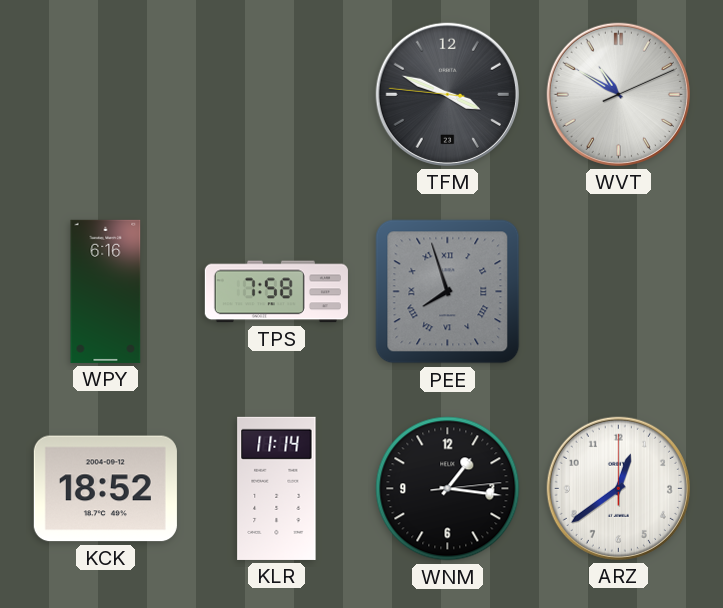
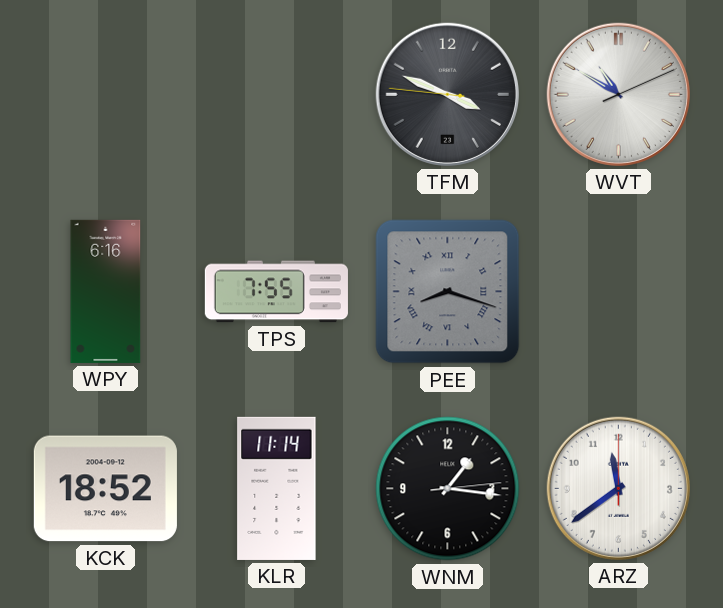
TPS: 7:58 -> 7:55
PEE: 7:57 -> 8:18
ARZ: 12:39 -> 11:39
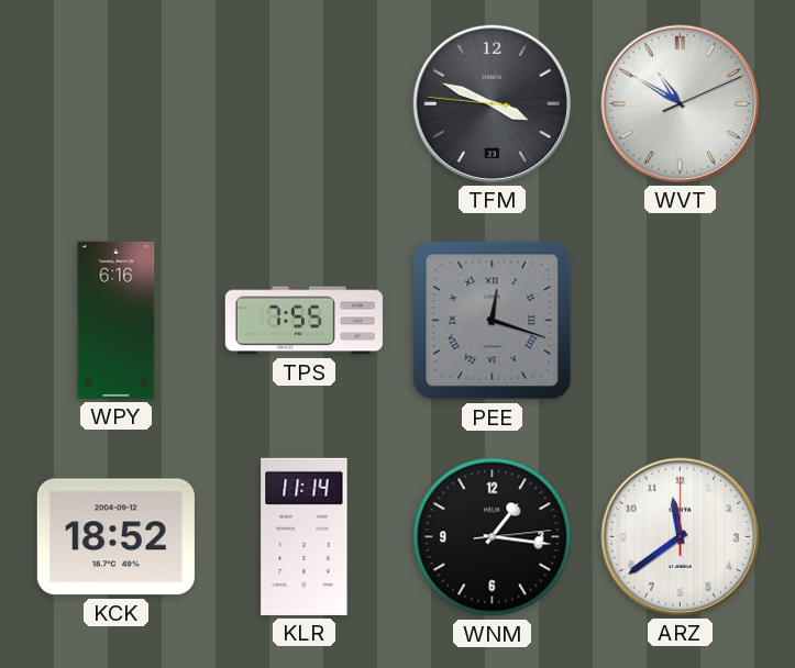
PEE: 8:18 -> 12:18
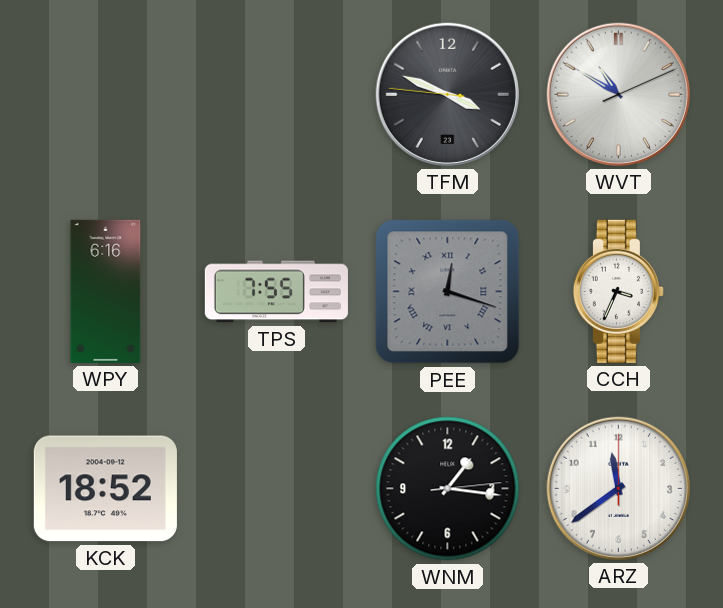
CCH: none -> 3:34
KLR: 11:14 -> none
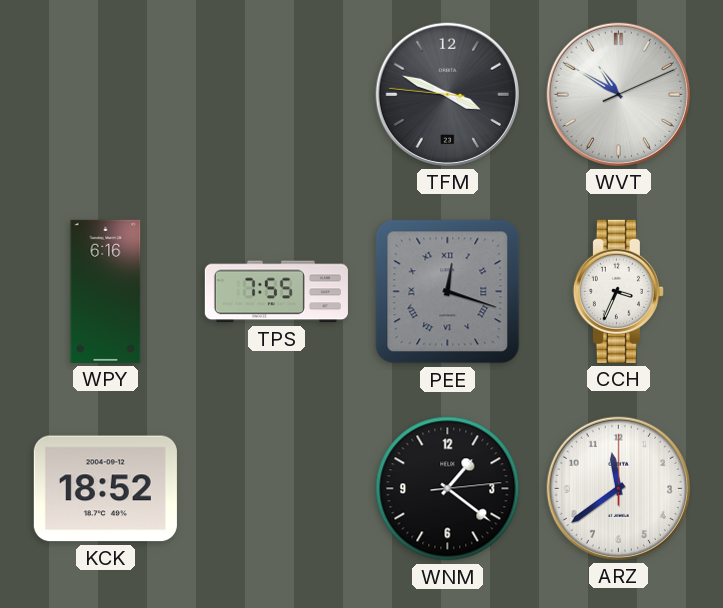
WNM: 1:16 -> 1:21
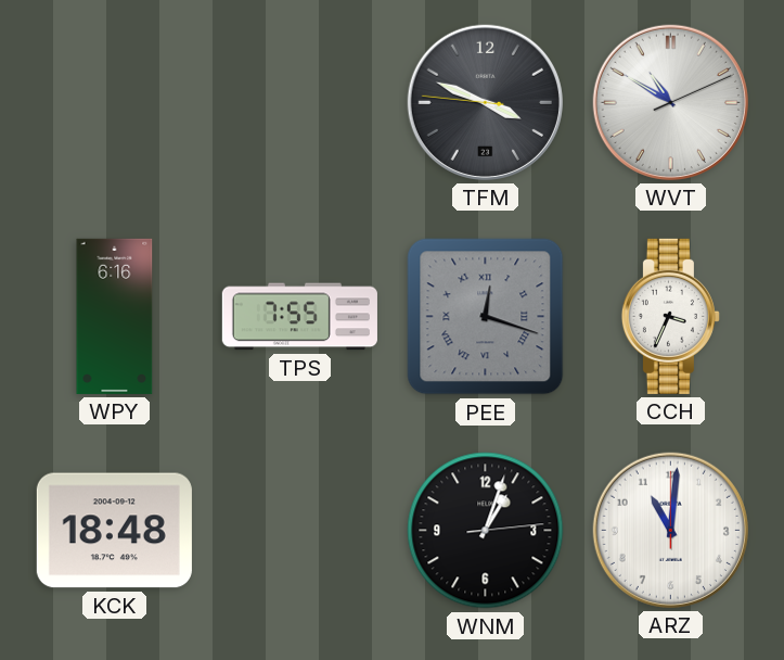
KCK: 18:52 -> 18:48
WNM: 1:21 -> 1:03
ARZ: 11:39 -> 11:01
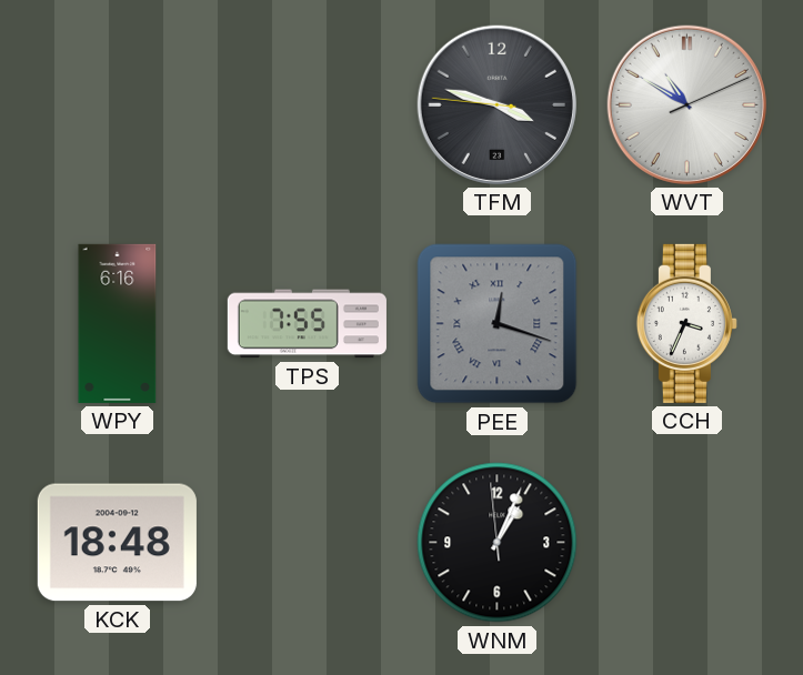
TFM: 3:48 -> 3:47
WNM: 1:03:14 -> 1:03:59
ARZ: 11:01 -> none
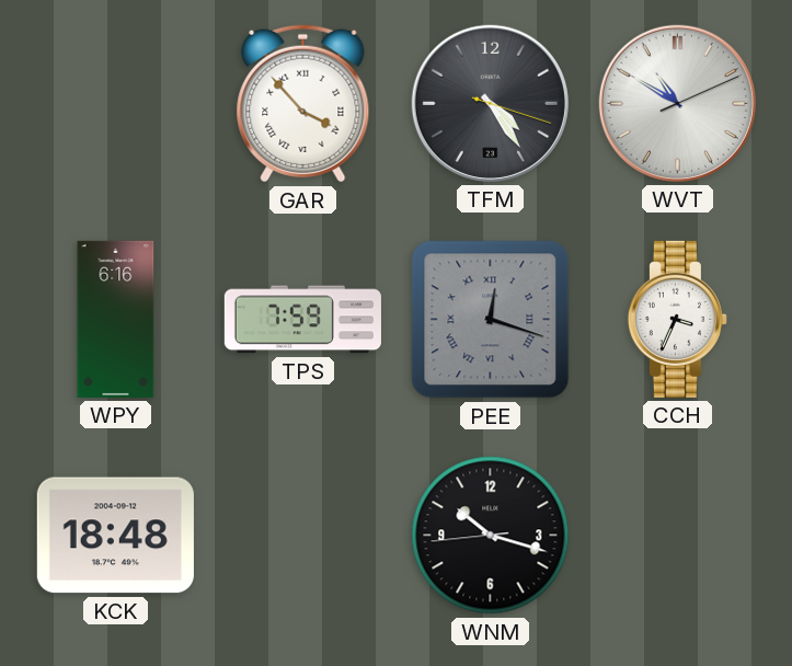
GAR: none -> 3:53
TFM: 3:47 -> 4:24
TPS: 7:55 -> 7:59
WNM: 1:03 -> 10:17
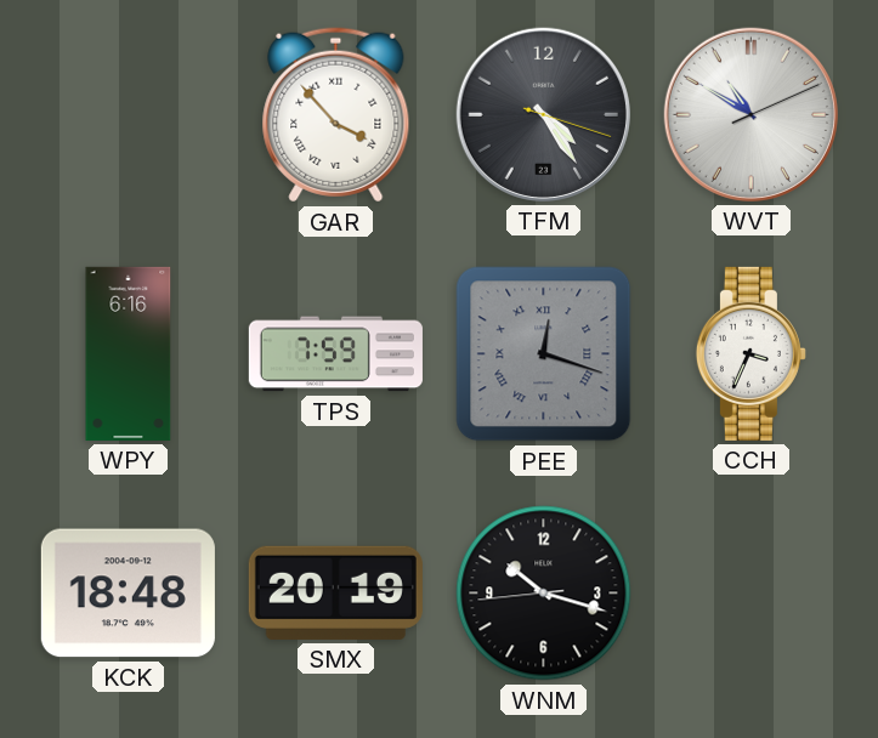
SMX: none -> 20:19
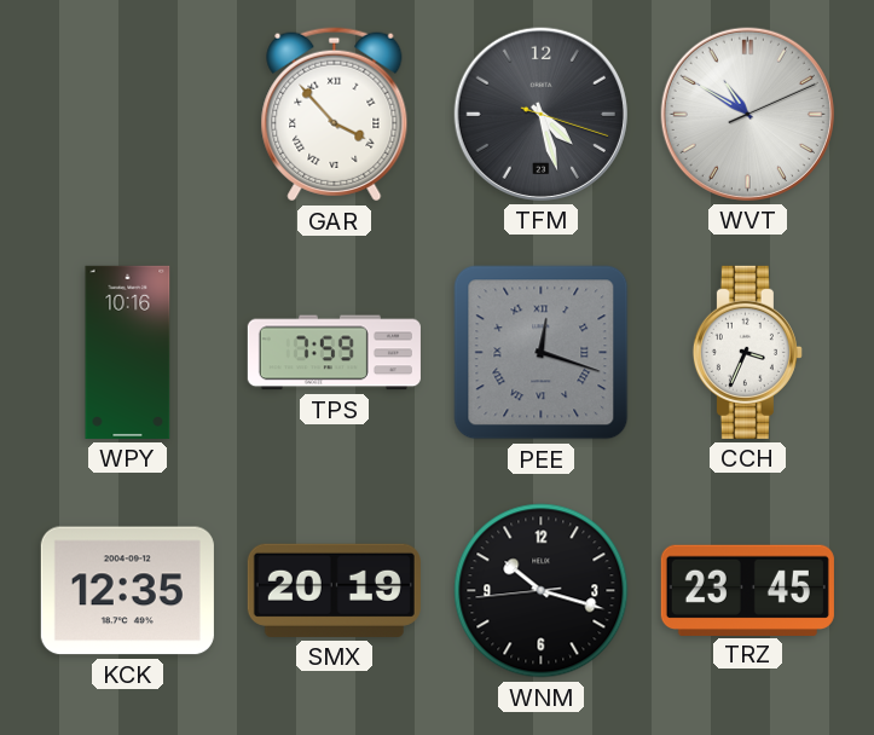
TFM: 4:24 -> 4:27
WPY: 6:16 -> 10:16
KCK: 18:48 -> 12:35
TRZ: none -> 23:45
